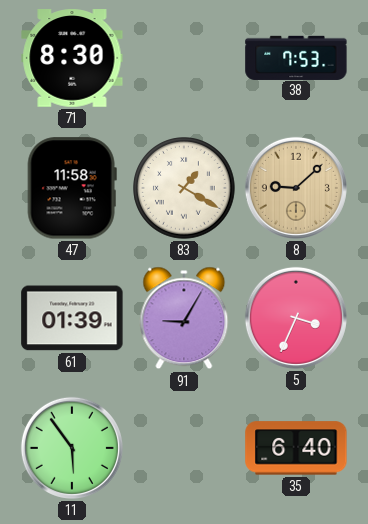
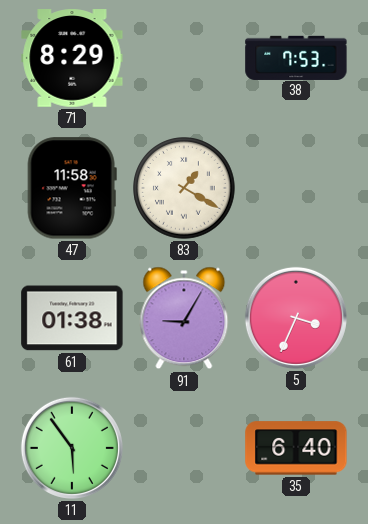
71: 8:30 -> 8:29
8: 9:08 -> none
61: 01:39 -> 01:38
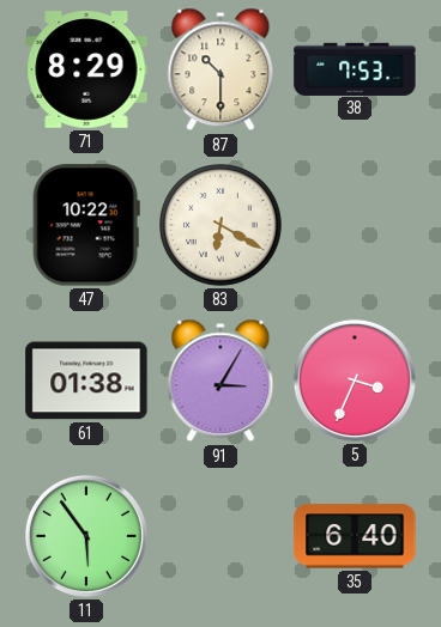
87: none -> 10:30
47: 11:58 -> 10:22
83: 1:20 -> 6:20
91: 9:05 -> 3:05
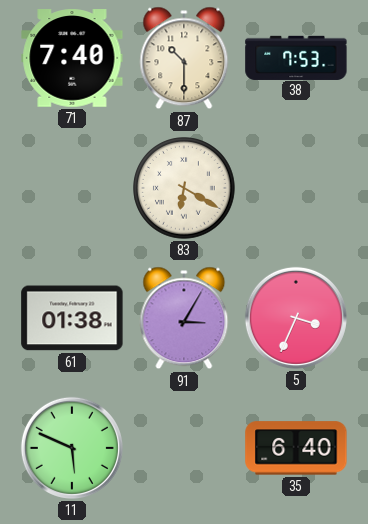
71: 8:29 -> 7:40
47: 10:22 -> none
11: 5:54 -> 5:49
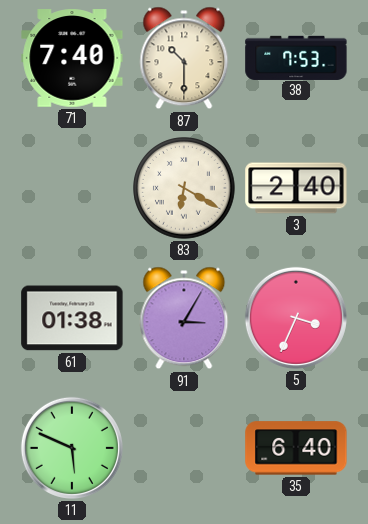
3: none -> 2:40
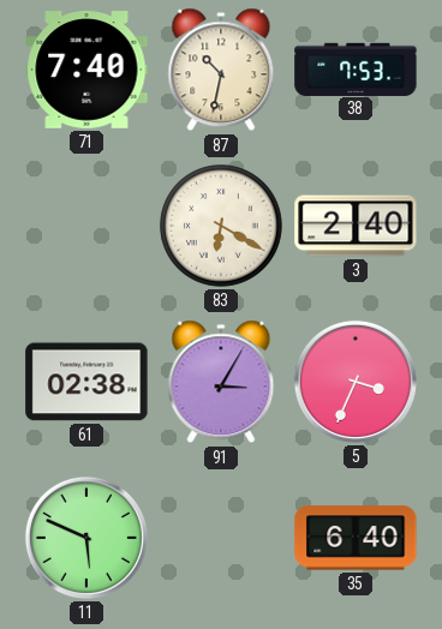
87: 10:30 -> 10:32
61: 01:38 -> 02:38
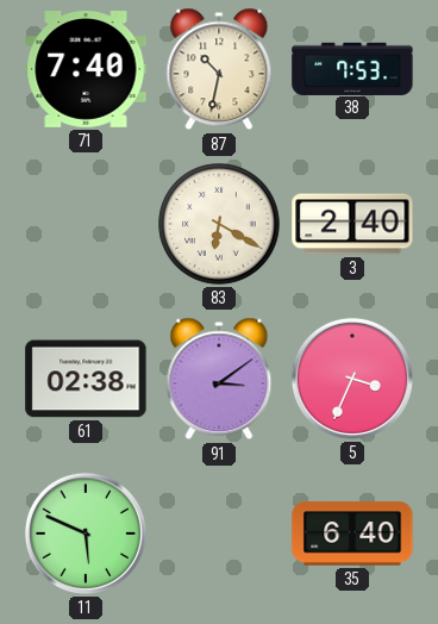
91: 3:05 -> 3:09
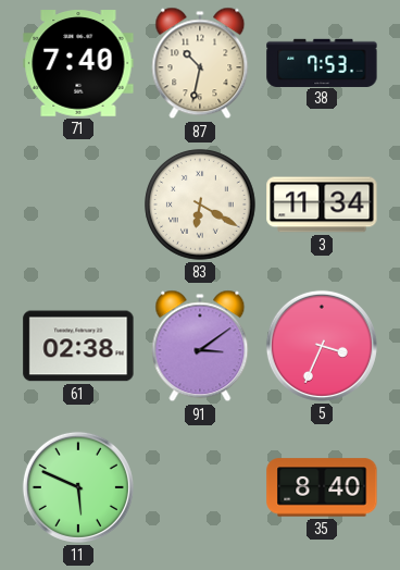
3: 2:40 -> 11:34
35: 6:40 -> 8:40
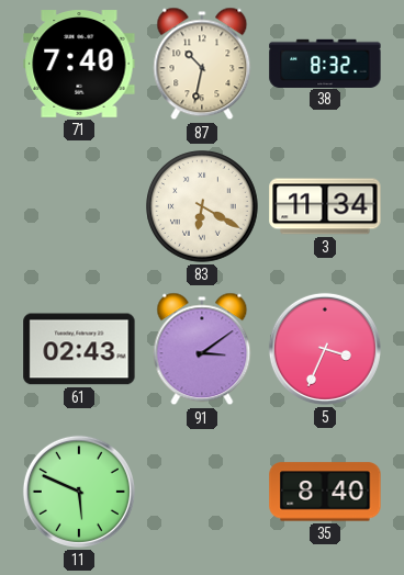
38: 7:53 -> 8:32
61: 02:38 -> 02:43
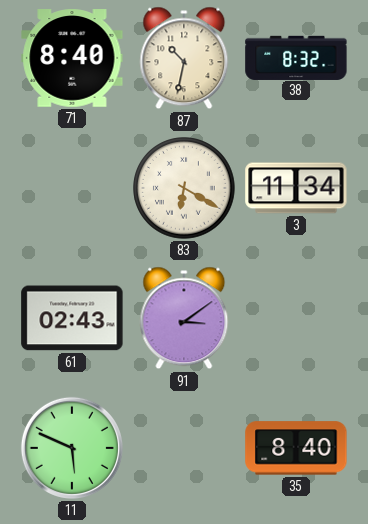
71: 7:40 -> 8:40
5: 3:34 -> none
